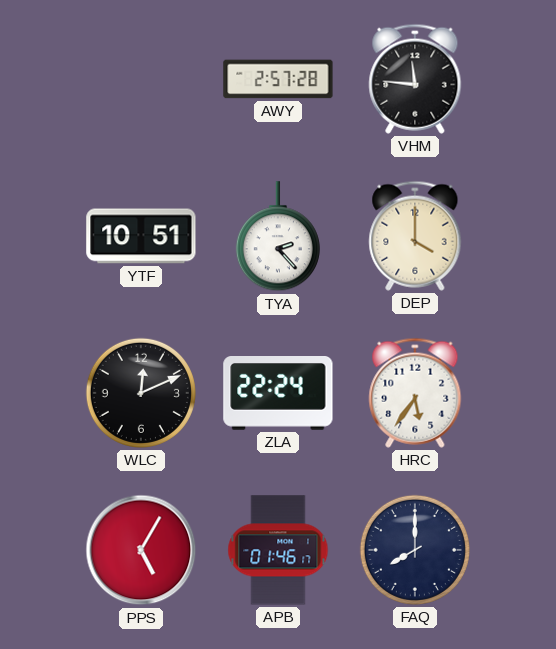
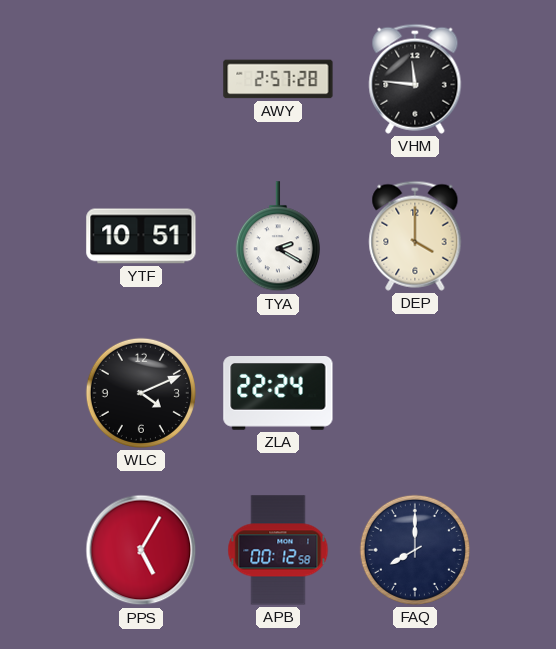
TYA: 2:23 -> 2:20
WLC: 12:11 -> 4:11
HRC: 5:36 -> none
APB: 01:46 -> 00:12
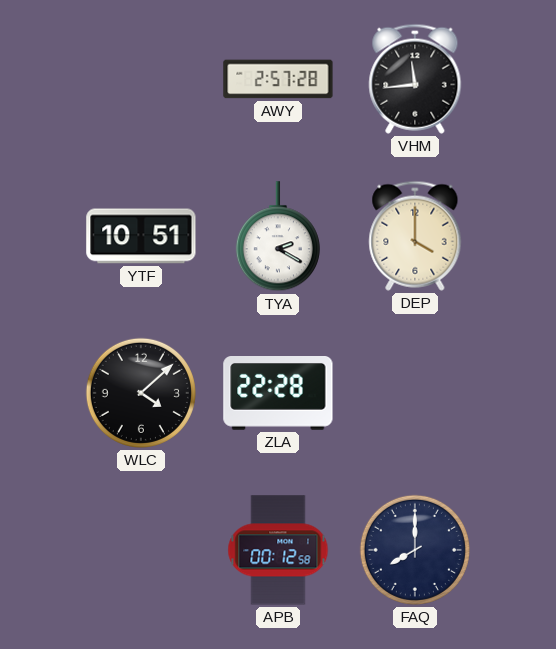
VHM: 11:46 -> 11:44
WLC: 4:11 -> 4:08
ZLA: 22:24 -> 22:28
PPS: 5:05 -> none
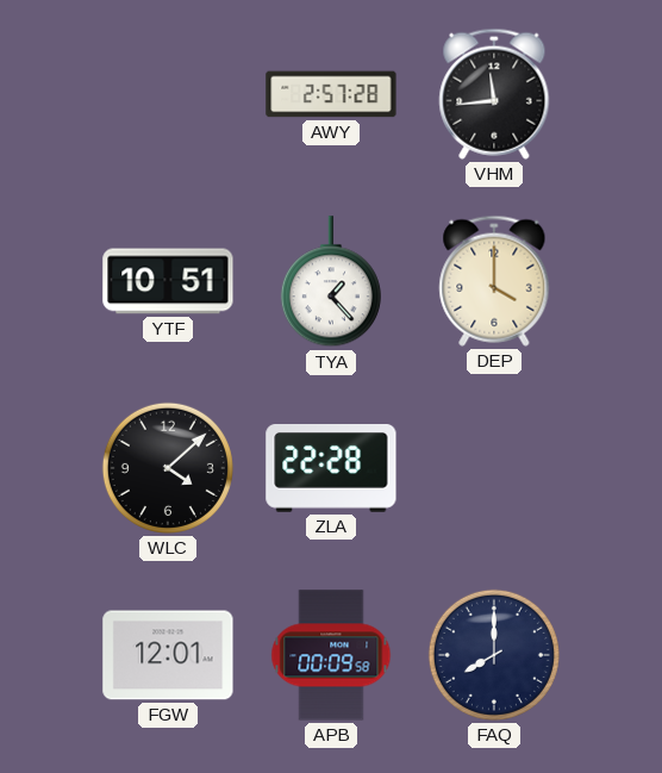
TYA: 2:20 -> 1:23
FGW: none -> 12:01
APB: 00:12 -> 00:09
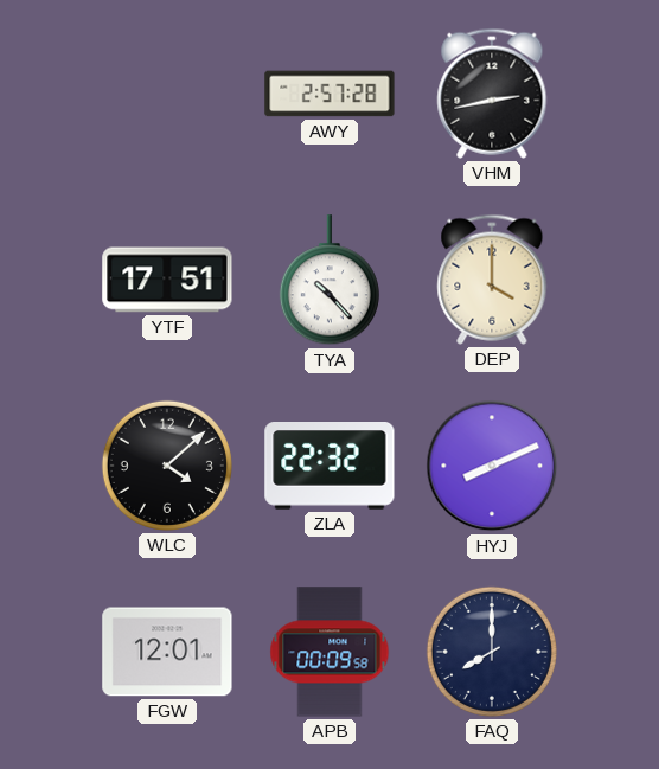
VHM: 11:44 -> 2:43
YTF: 10:51 -> 17:51
TYA: 1:23 -> 10:23
ZLA: 22:28 -> 22:32
HYJ: none -> 8:11
